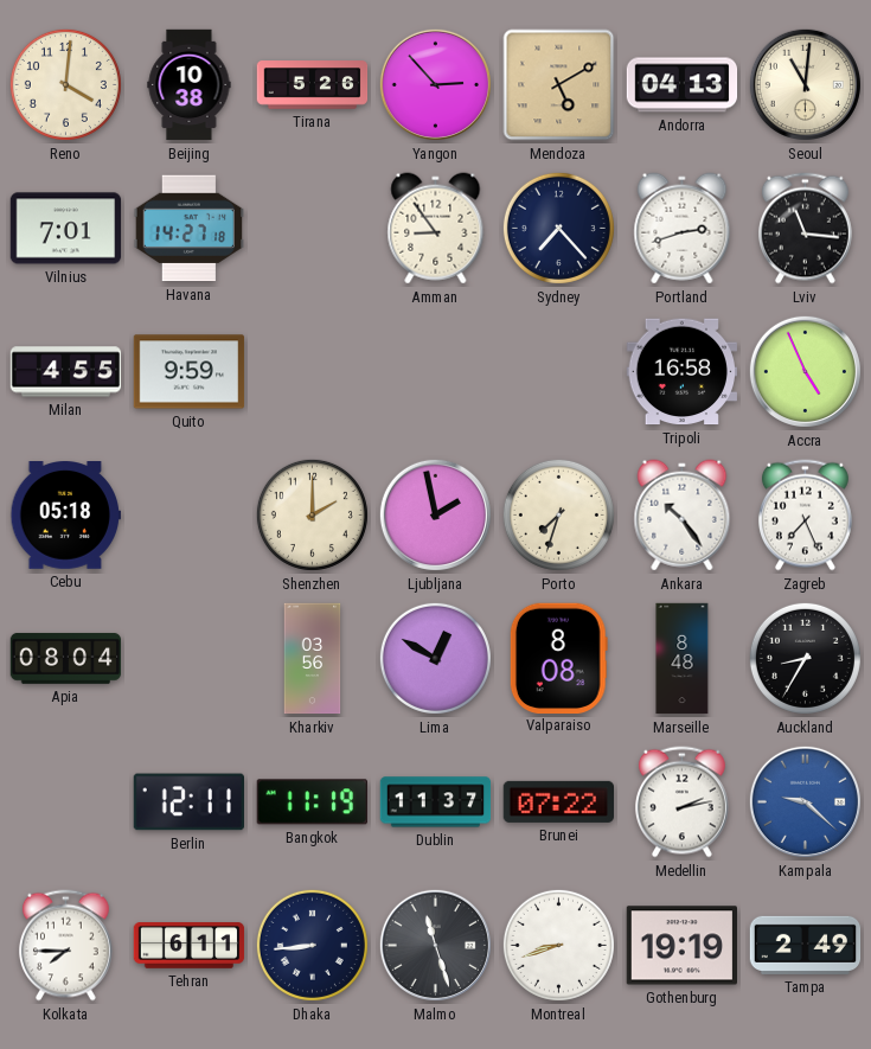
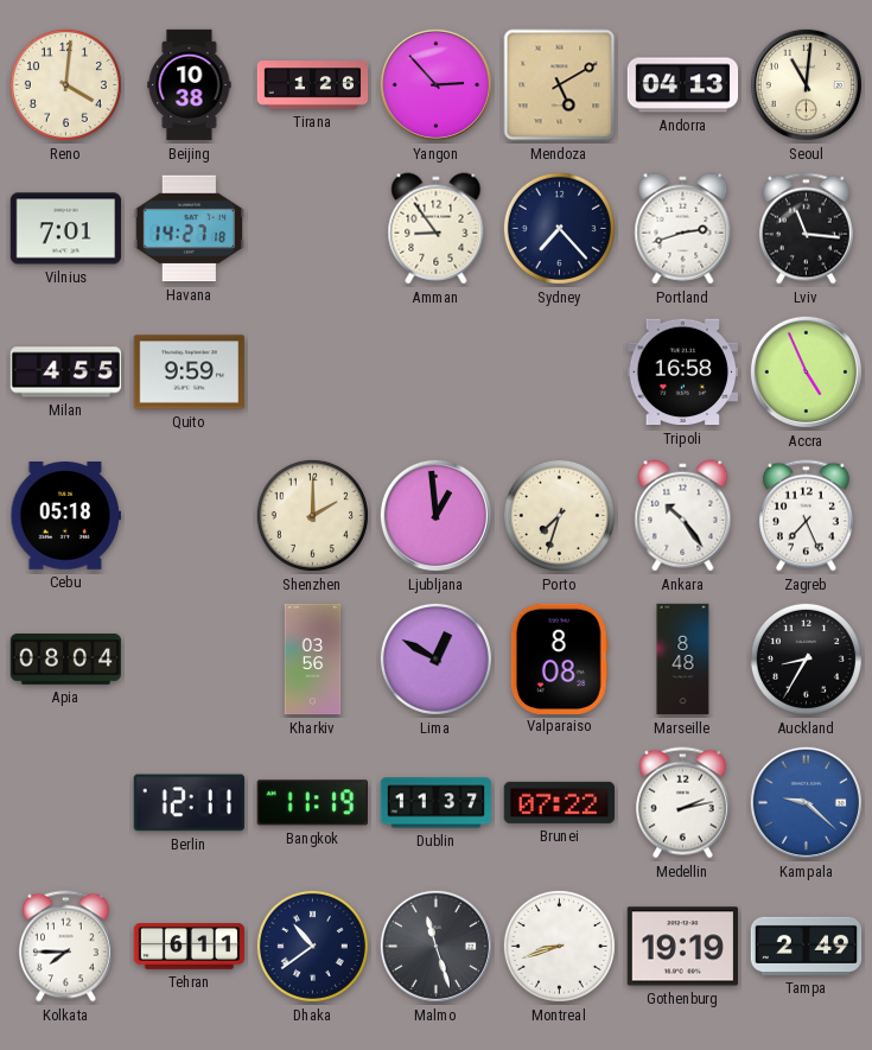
Tirana: 5:26 -> 1:26
Ljubljana: 1:58 -> 12:59
Dhaka: 8:44 -> 10:39
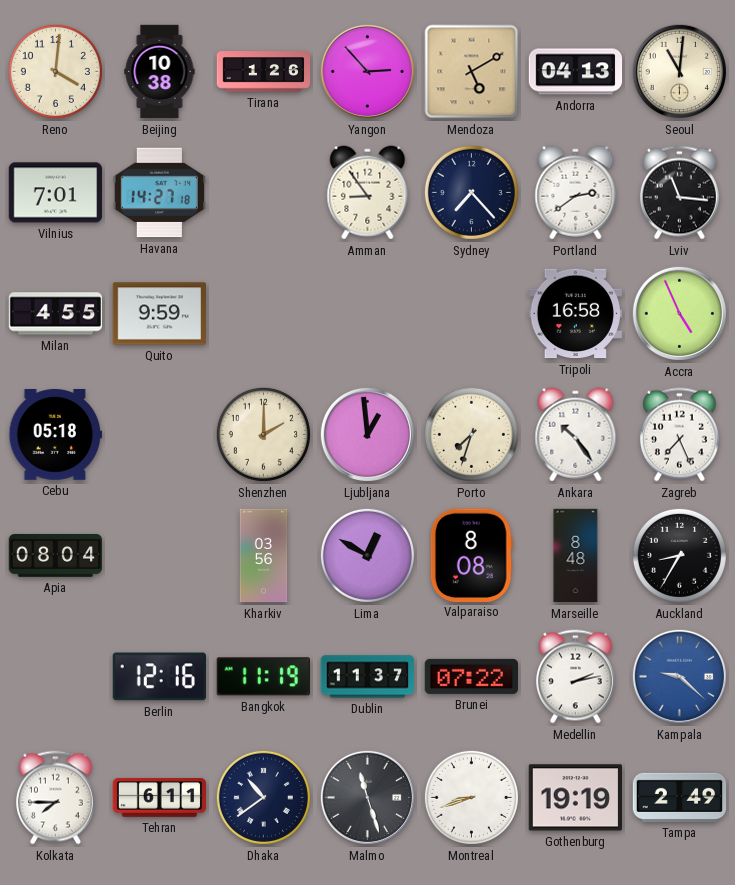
Portland: 2:42 -> 2:39
Berlin: 12:11 -> 12:16
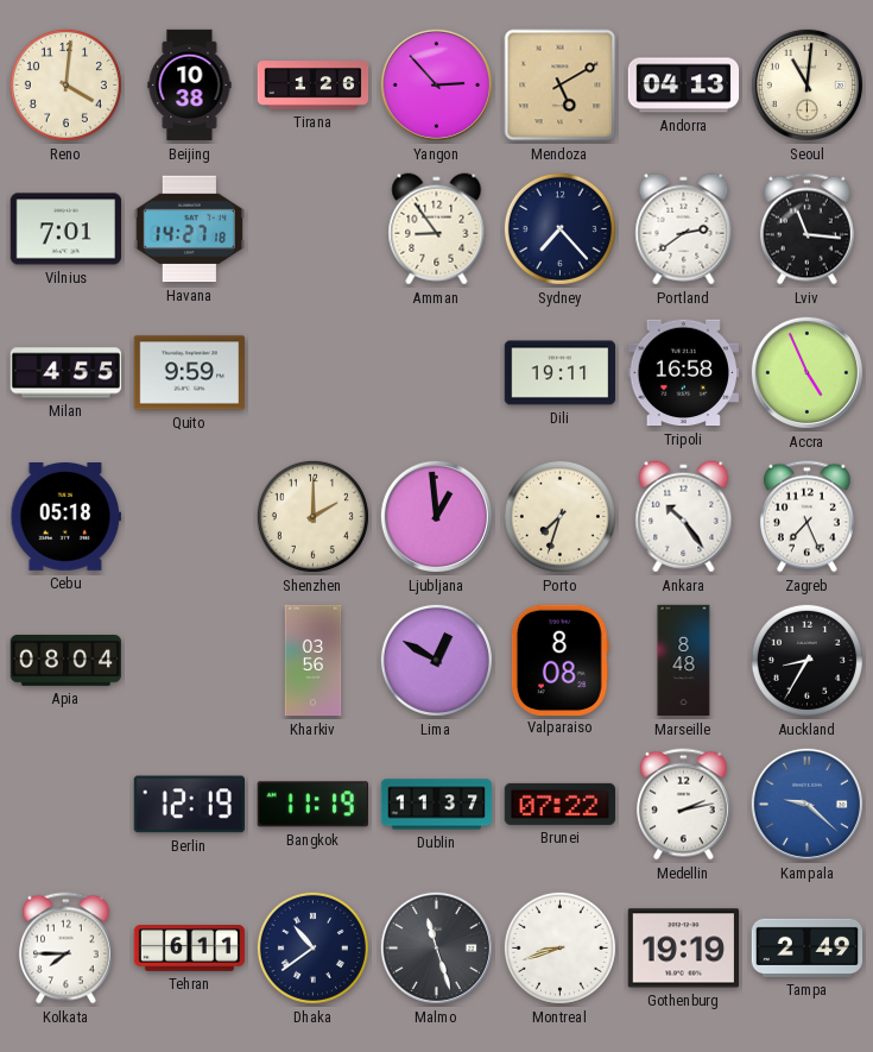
Dili: none -> 19:11
Berlin: 12:16 -> 12:19
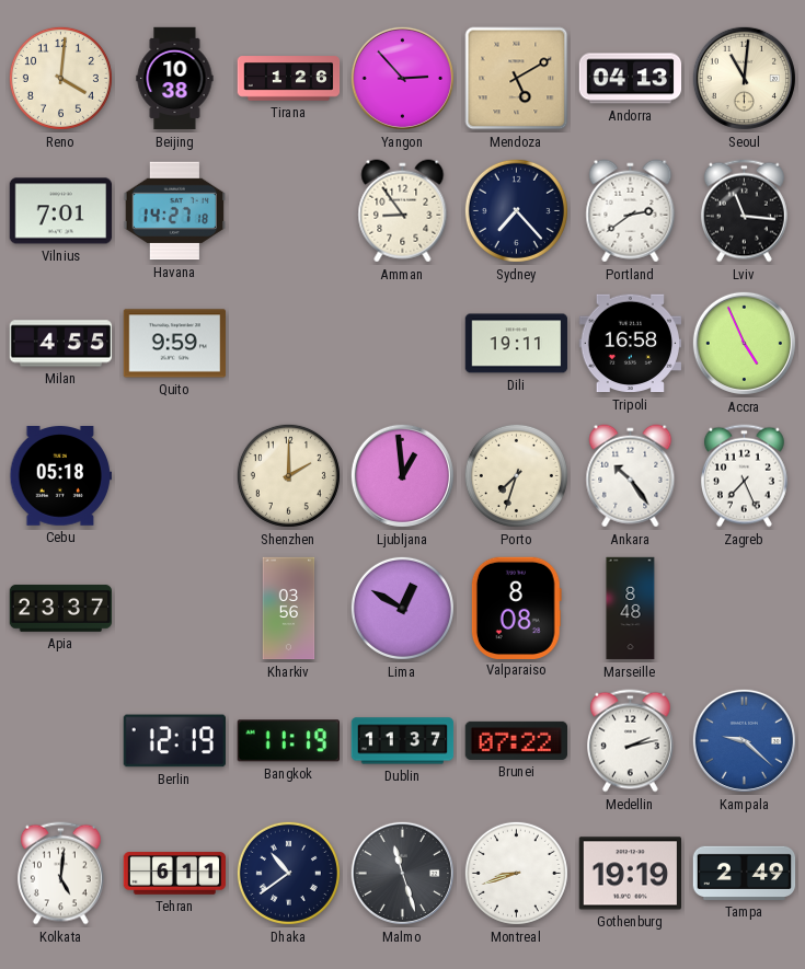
Apia: 08:04 -> 23:37
Auckland: 8:35 -> none
Kolkata: 7:45 -> 5:01
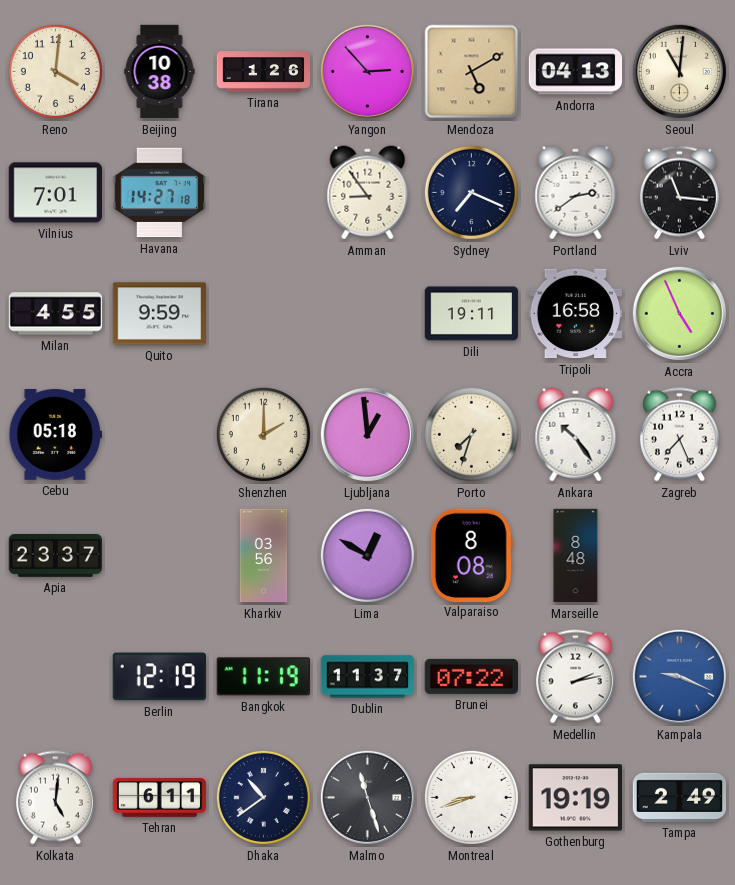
Sydney: 7:23 -> 7:19
Kampala: 9:22 -> 9:19
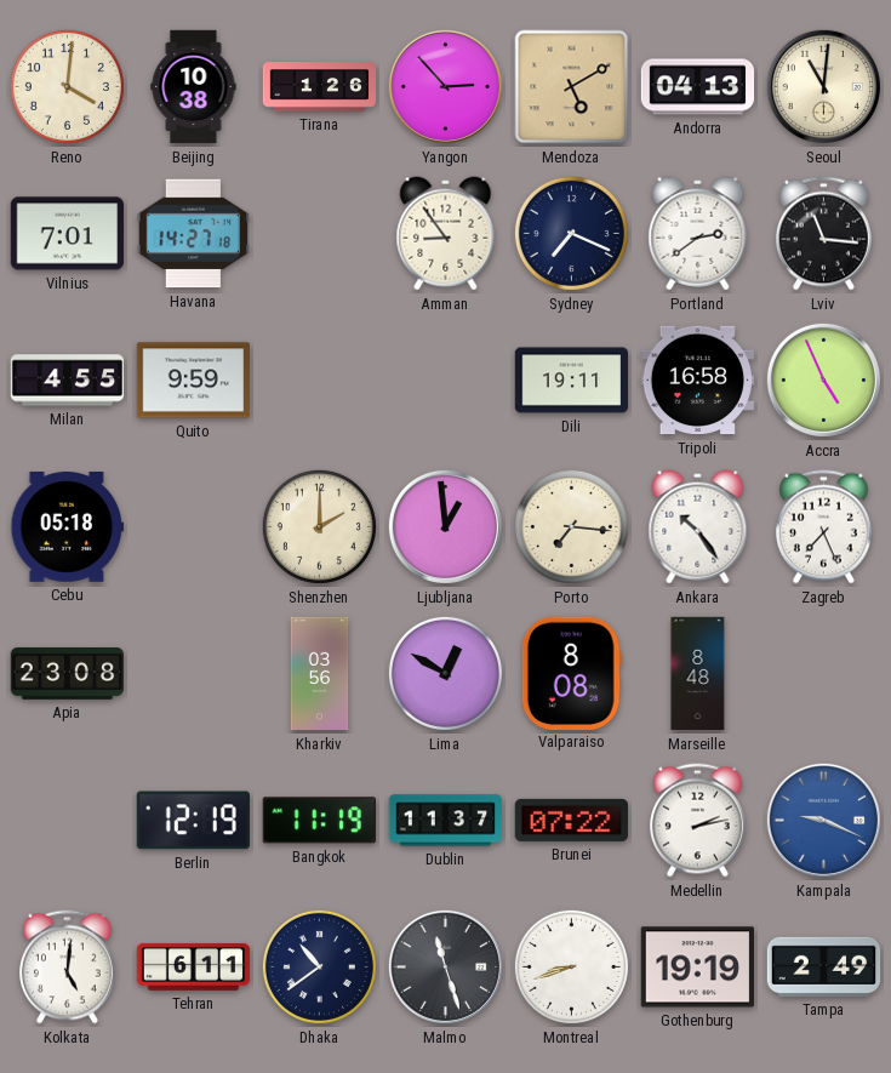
Porto: 7:33 -> 7:16
Apia: 23:37 -> 23:08
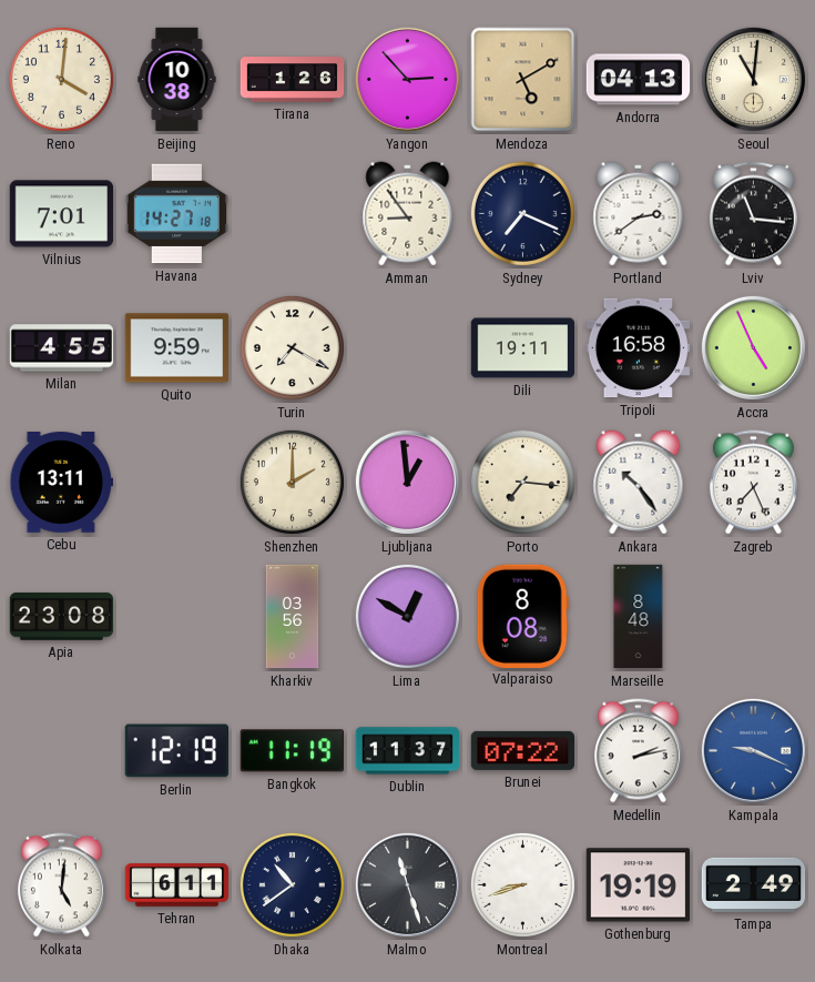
Turin: none -> 7:20
Cebu: 05:18 -> 13:11
